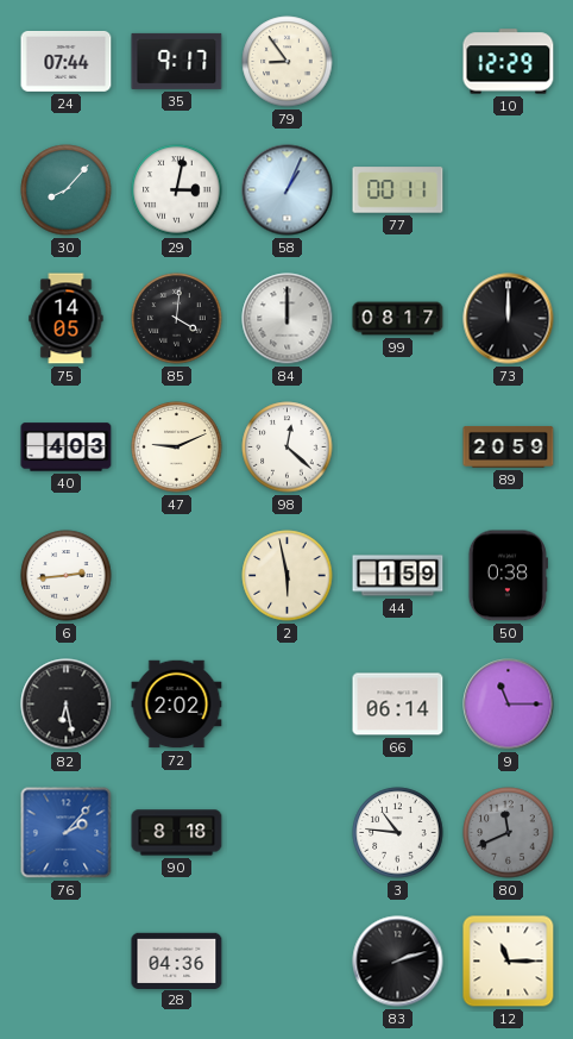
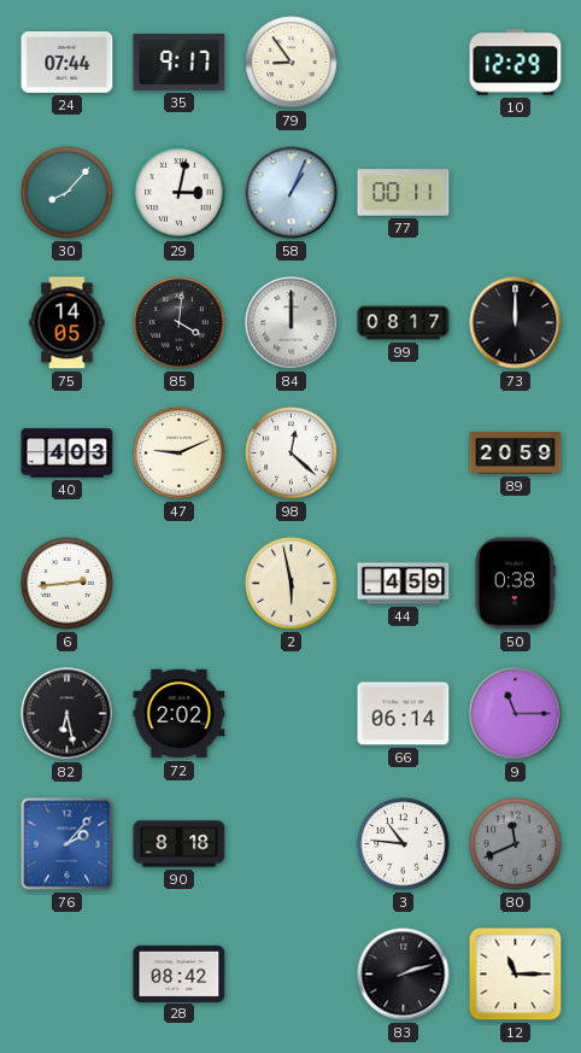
44: 1:59 -> 4:59
28: 04:36 -> 08:42
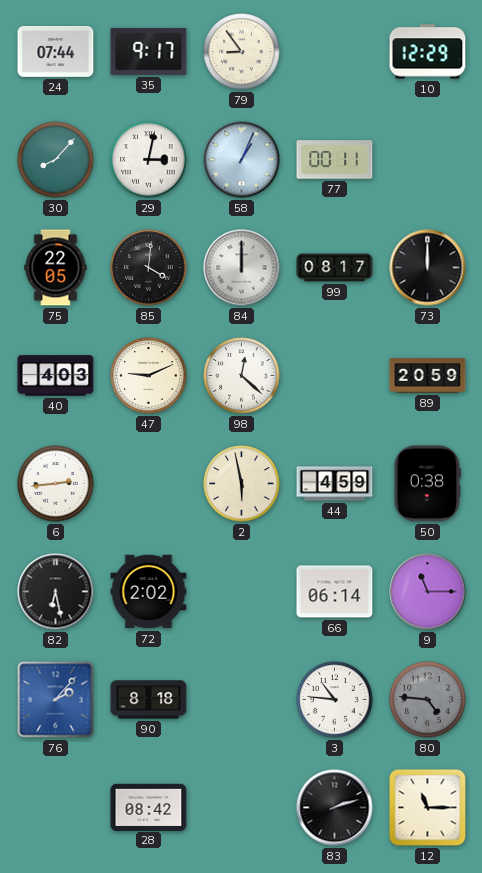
75: 14:05 -> 22:05
80: 11:41 -> 4:46
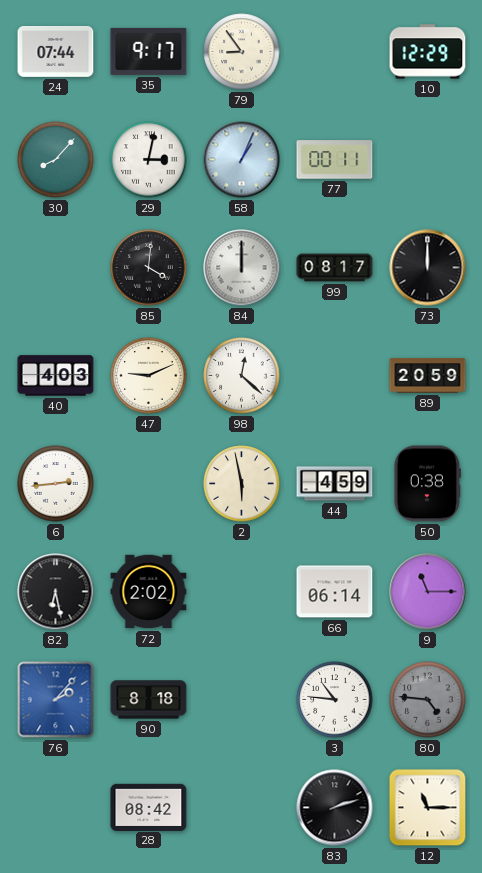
75: 22:05 -> none
